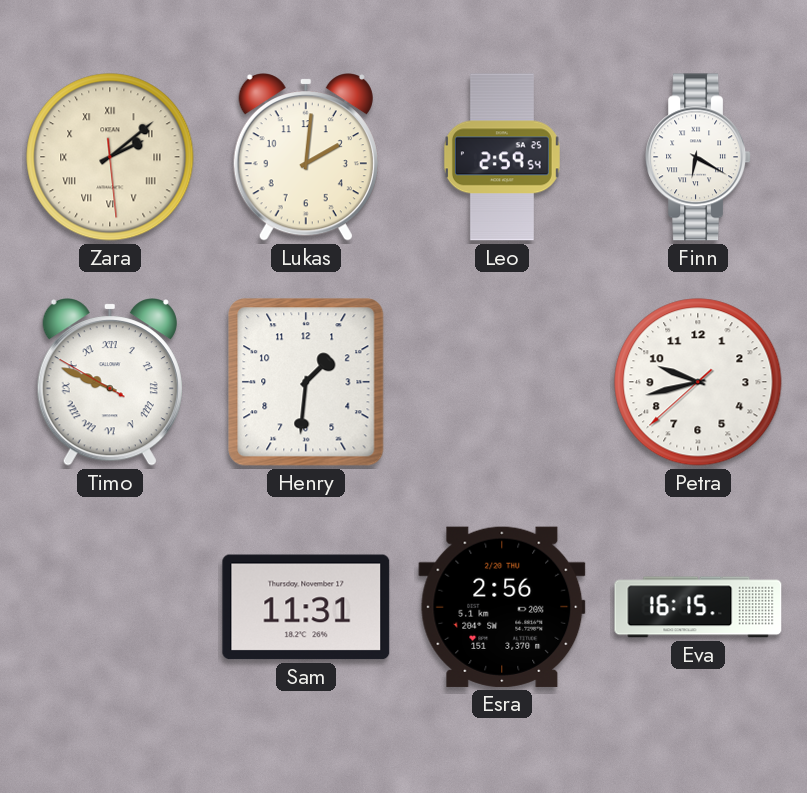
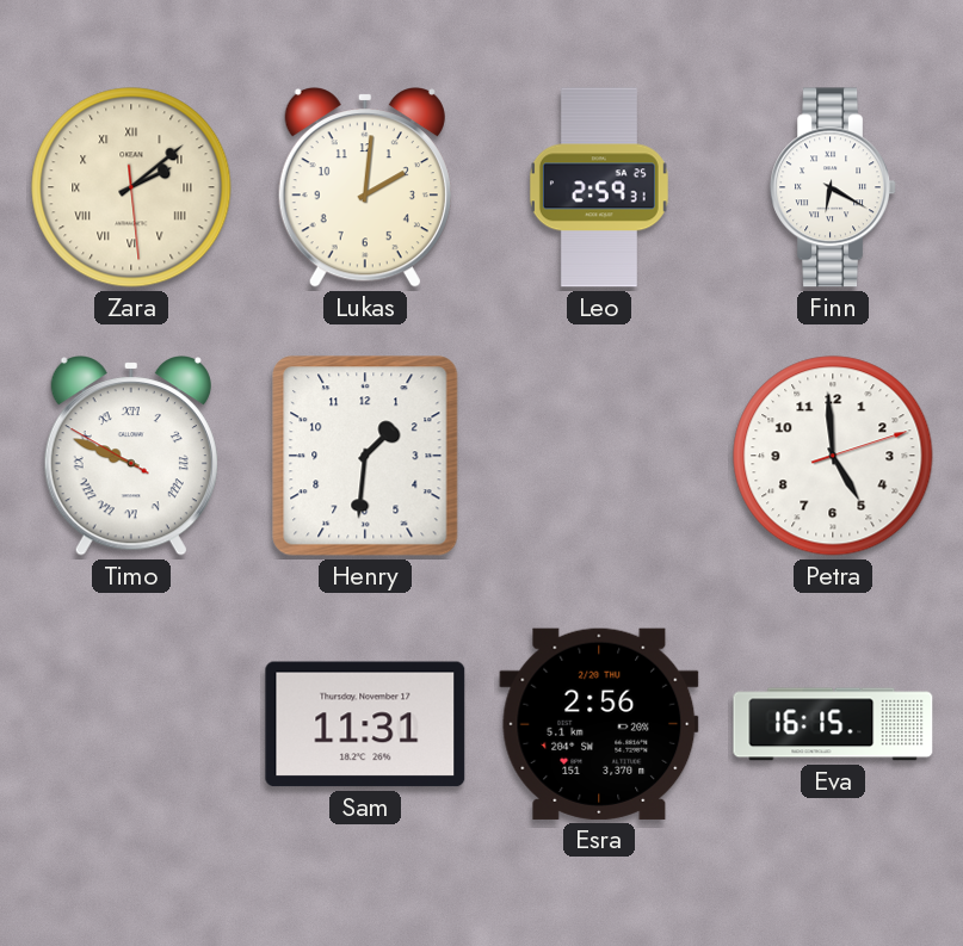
Leo: 2:59:54 -> 2:59:31
Petra: 9:42 -> 4:59
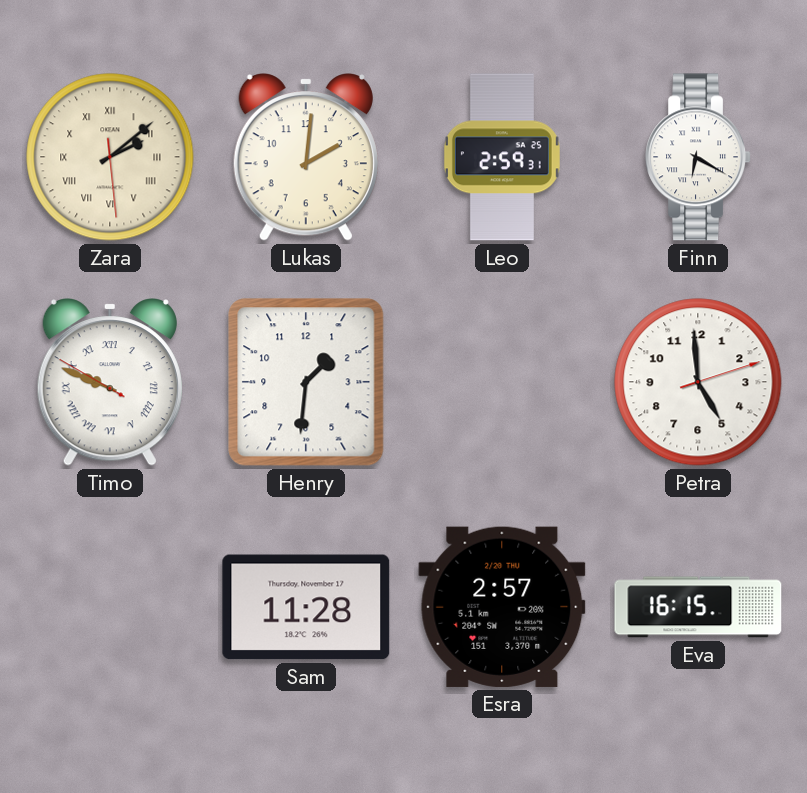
Sam: 11:31 -> 11:28
Esra: 2:56 -> 2:57
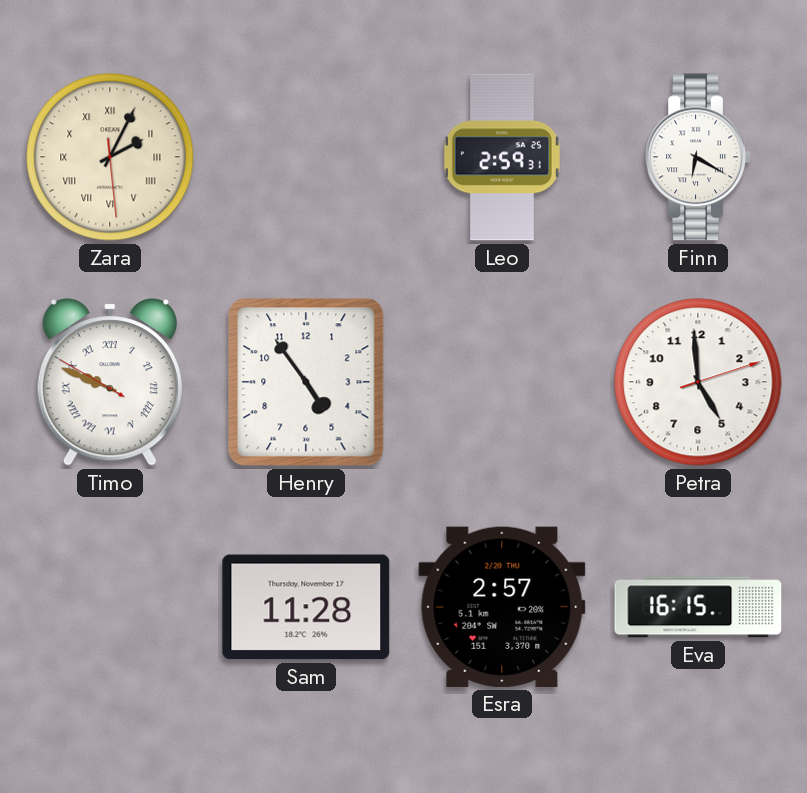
Zara: 2:08 -> 2:04
Lukas: 2:01 -> none
Henry: 1:31 -> 4:54
